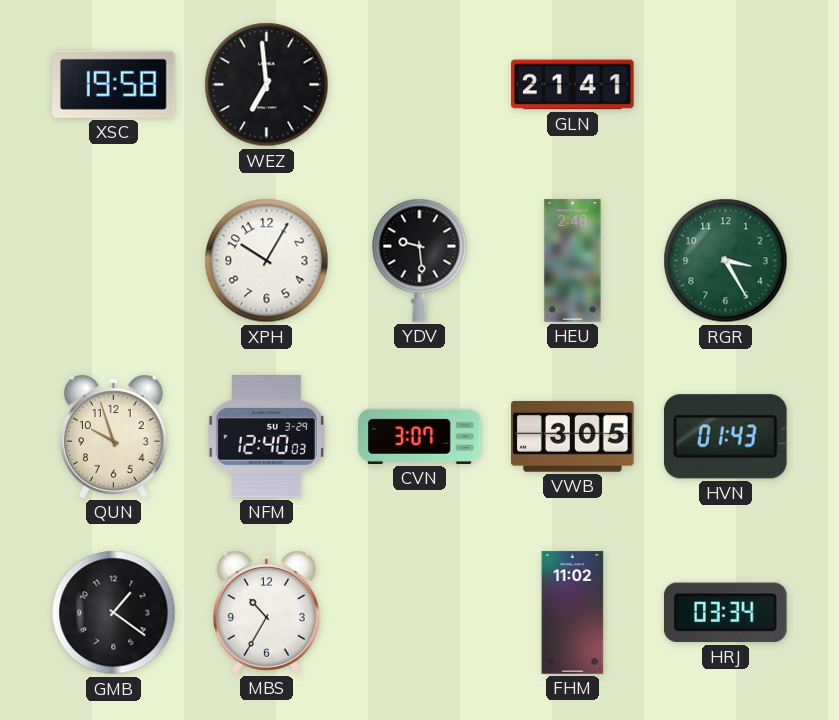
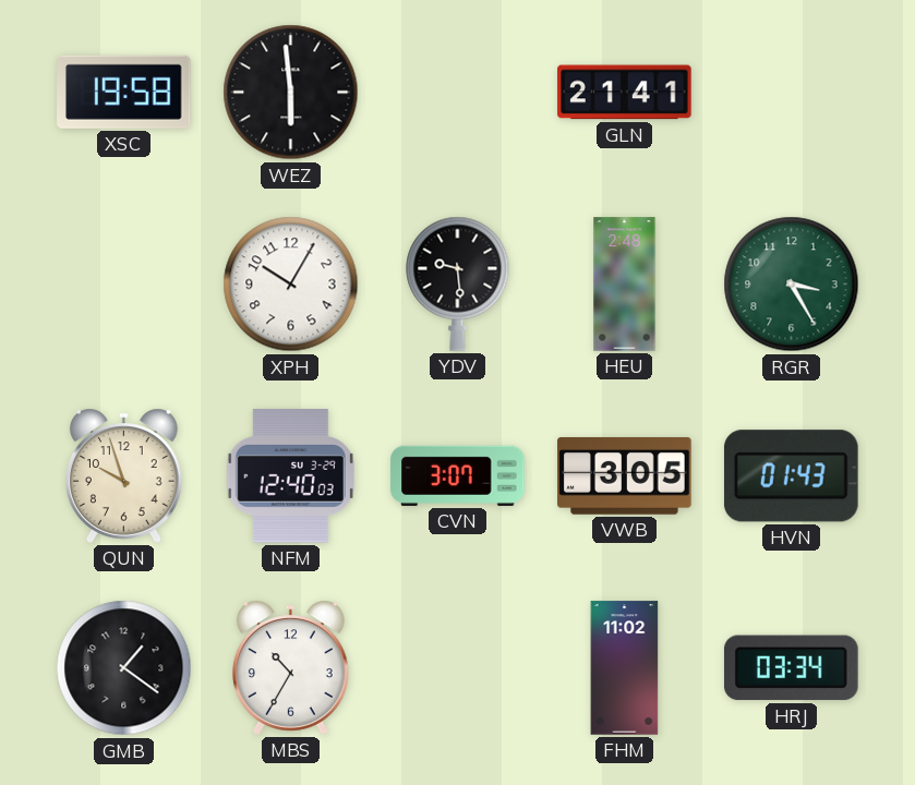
WEZ: 6:59 -> 5:59
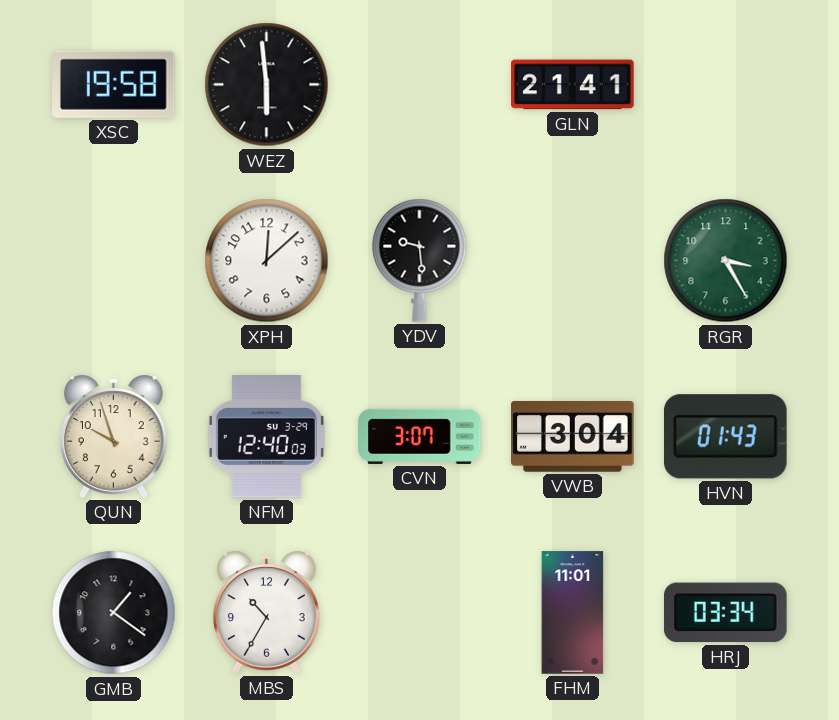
XPH: 10:05 -> 12:08
HEU: 2:48 -> none
VWB: 3:05 -> 3:04
FHM: 11:02 -> 11:01
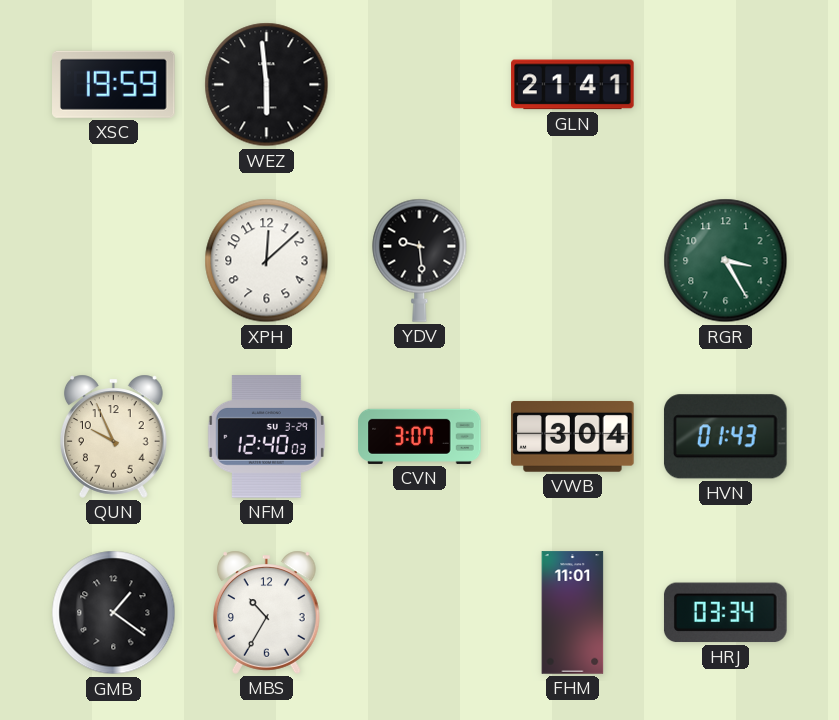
XSC: 19:58 -> 19:59
QUN: 9:57 -> 9:56
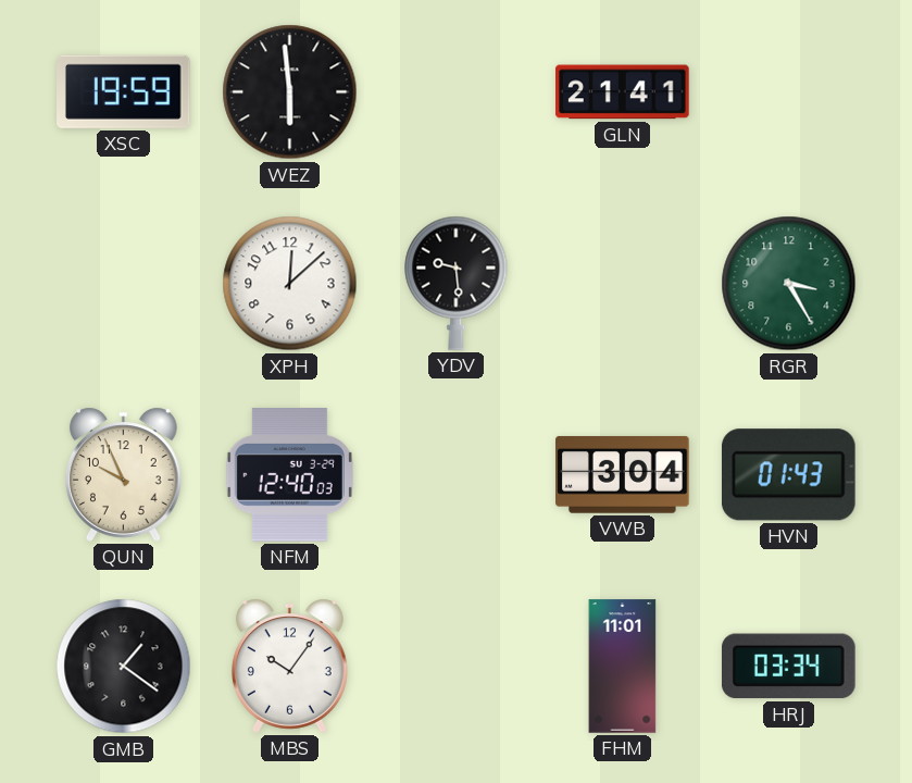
CVN: 3:07 -> none
MBS: 10:35 -> 10:06
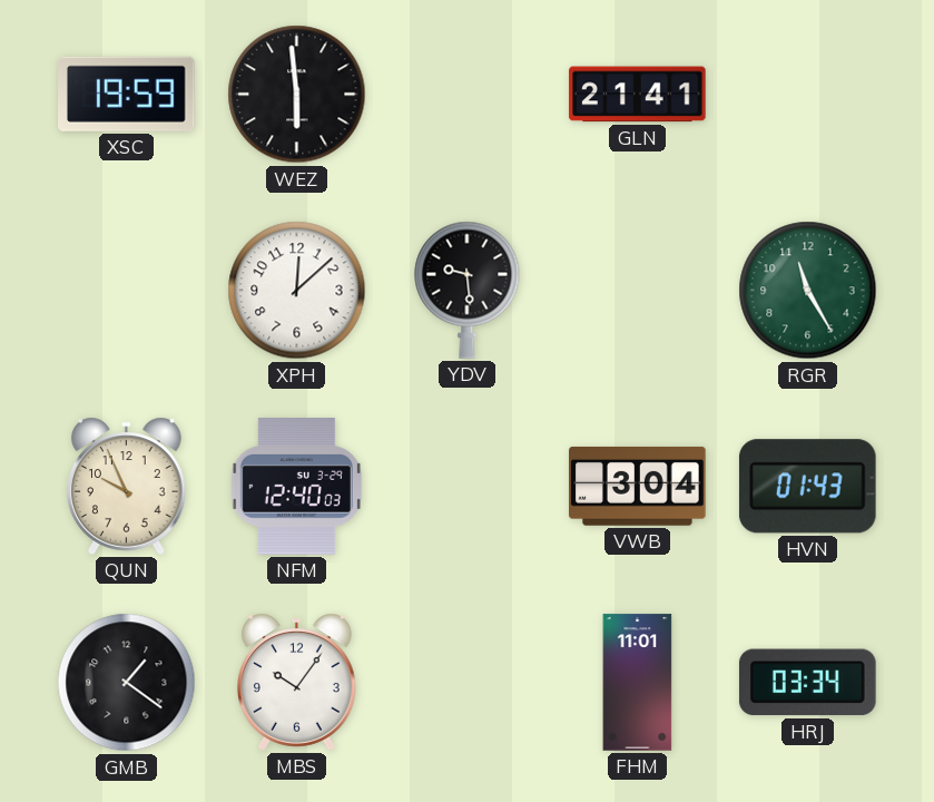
RGR: 3:25 -> 11:25
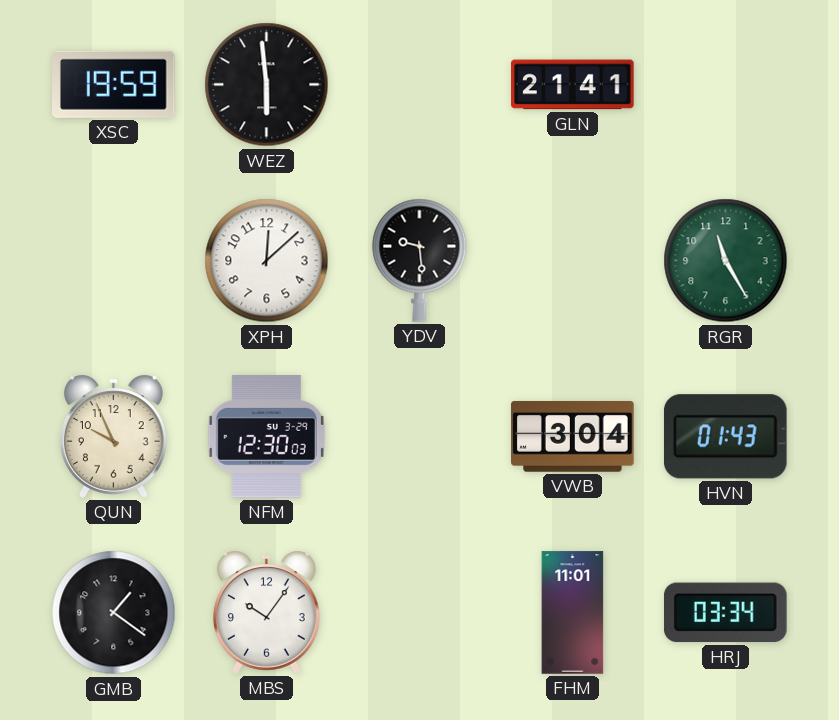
NFM: 12:40 -> 12:30
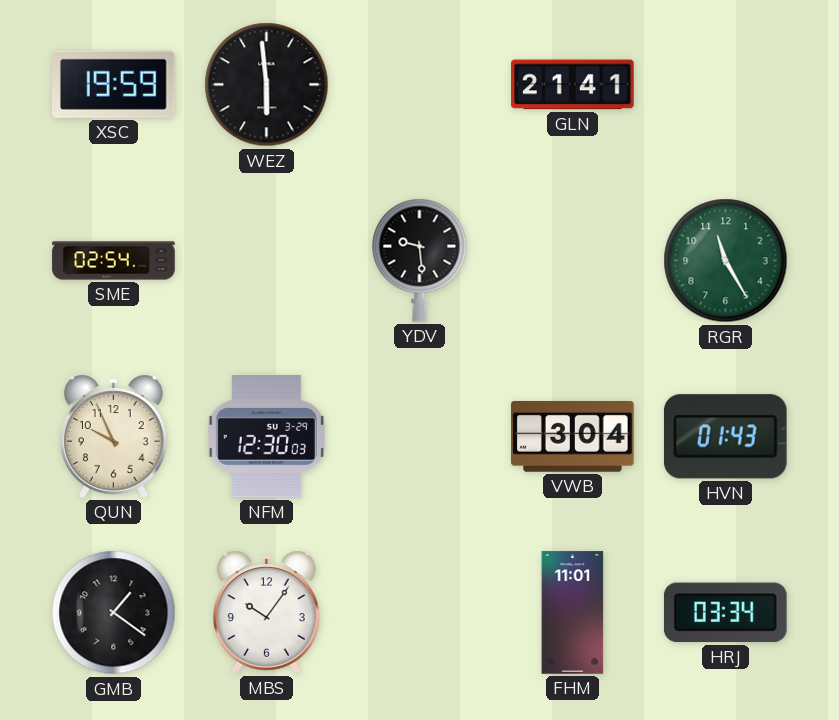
SME: none -> 02:54
XPH: 12:08 -> none
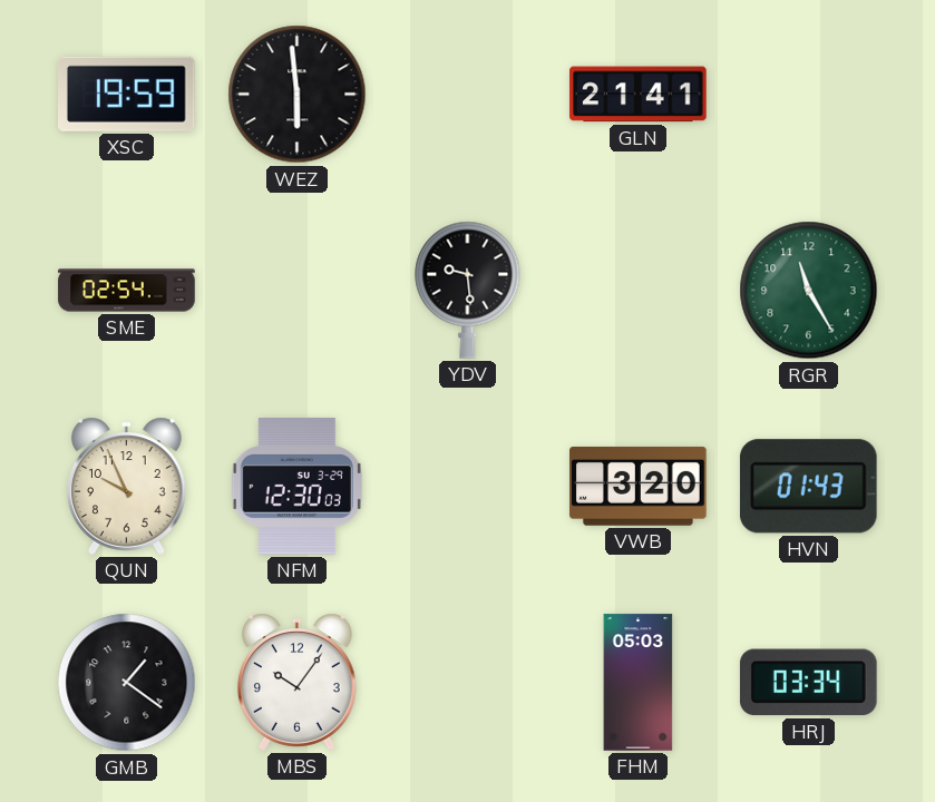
VWB: 3:04 -> 3:20
FHM: 11:01 -> 05:03
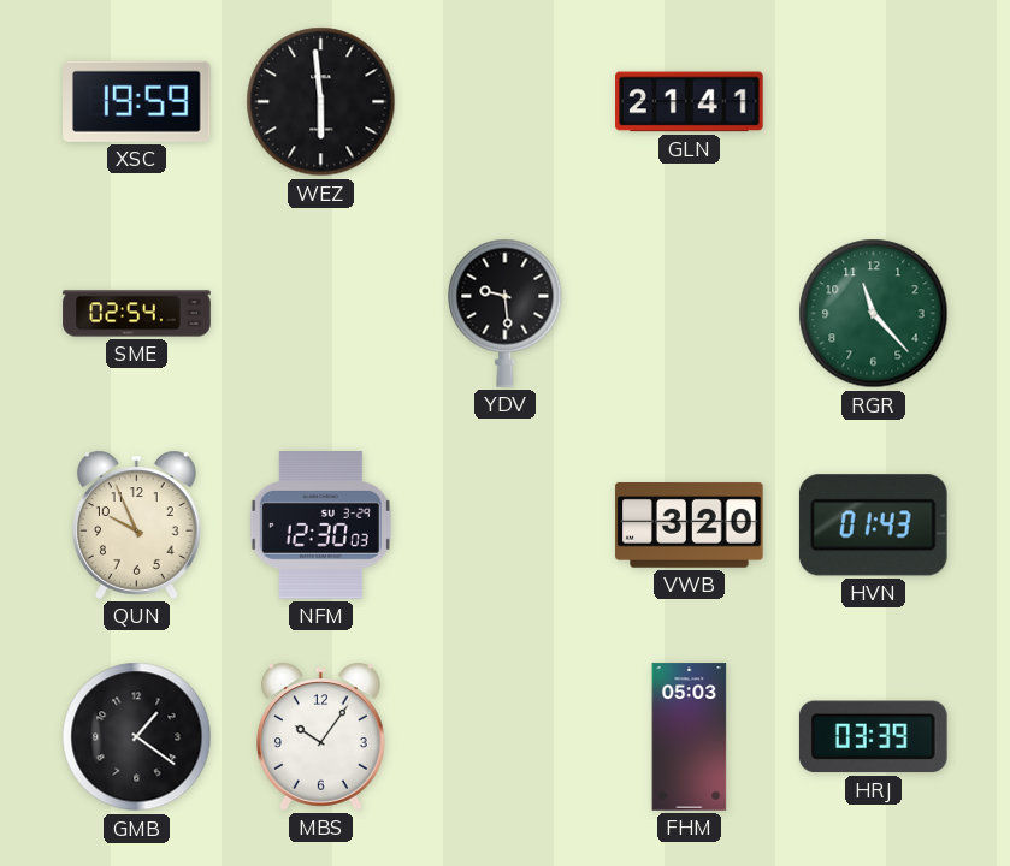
RGR: 11:25 -> 11:23
HRJ: 03:34 -> 03:39
